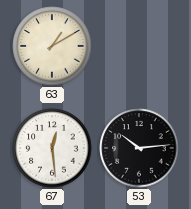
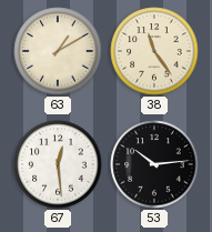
38: none -> 11:24
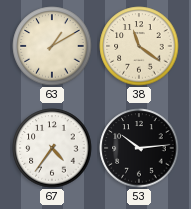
38: 11:24 -> 11:21
67: 12:29 -> 4:36
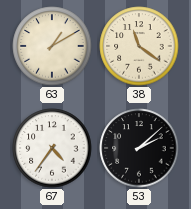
53: 10:14 -> 2:08
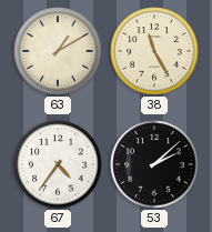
38: 11:21 -> 11:25
